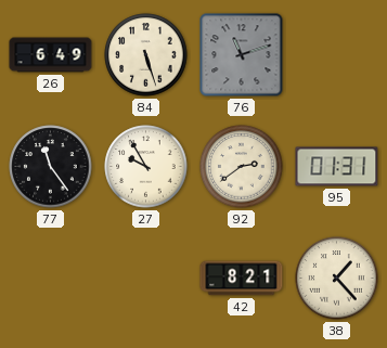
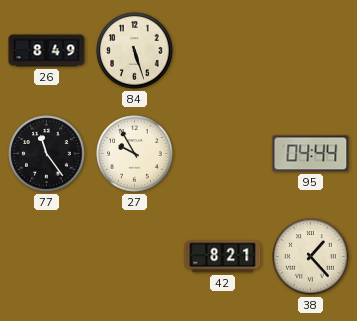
26: 6:49 -> 8:49
76: 11:12 -> none
92: 2:39 -> none
95: 01:31 -> 04:44
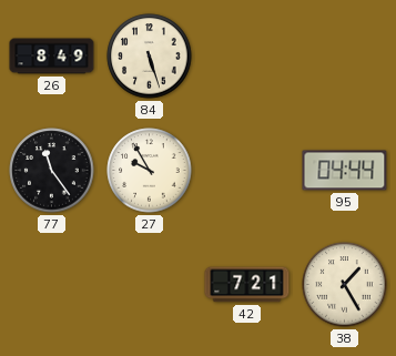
42: 8:21 -> 7:21
38: 1:23 -> 1:25
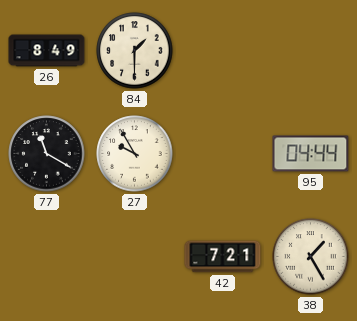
84: 5:27 -> 1:30
77: 11:24 -> 11:20
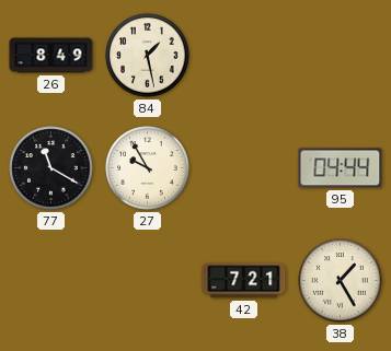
84: 1:30 -> 1:28
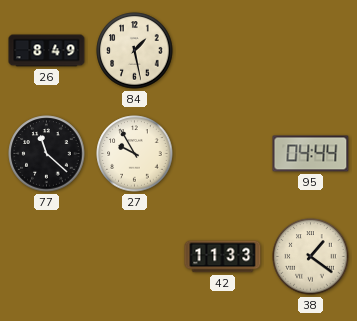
77: 11:20 -> 11:22
42: 7:21 -> 11:33
38: 1:25 -> 1:21
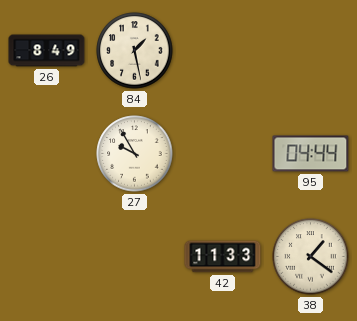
77: 11:22 -> none
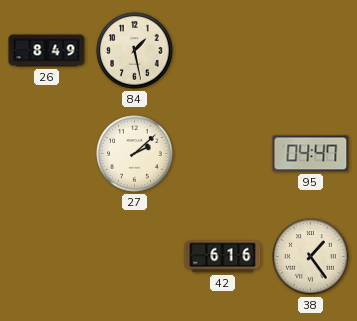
27: 9:55 -> 2:08
95: 04:44 -> 04:47
42: 11:33 -> 6:16
38: 1:21 -> 1:24
